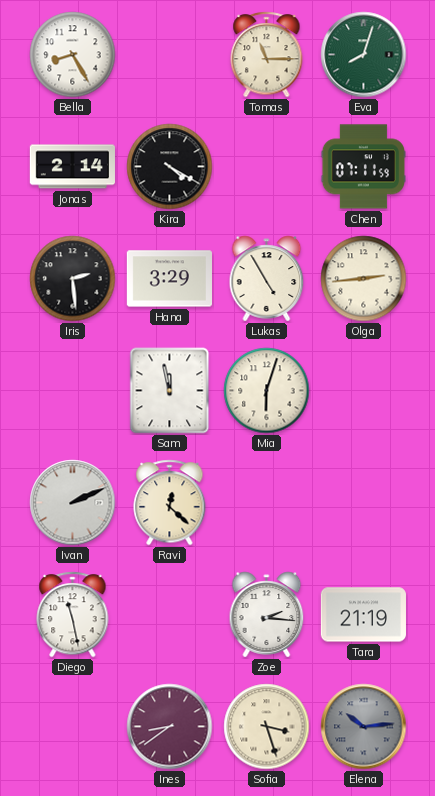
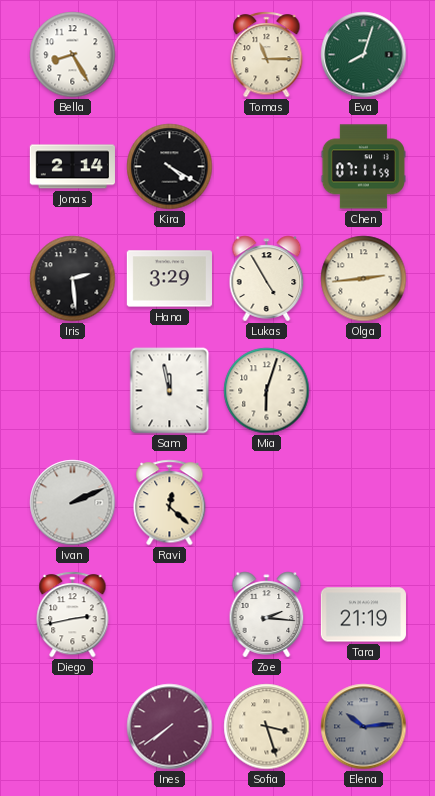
Diego: 11:28 -> 2:43
Ines: 8:39 -> 7:39
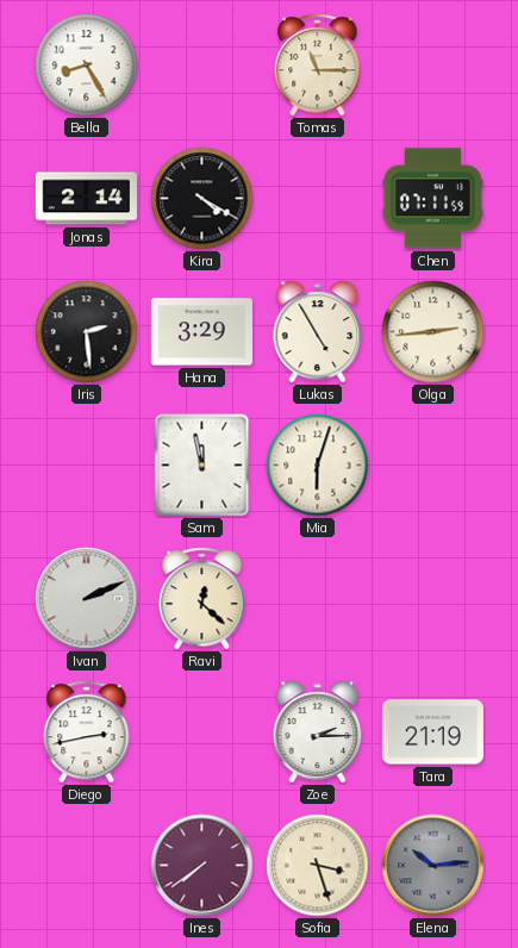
Eva: 8:03 -> none
Zoe: 2:16 -> 2:15
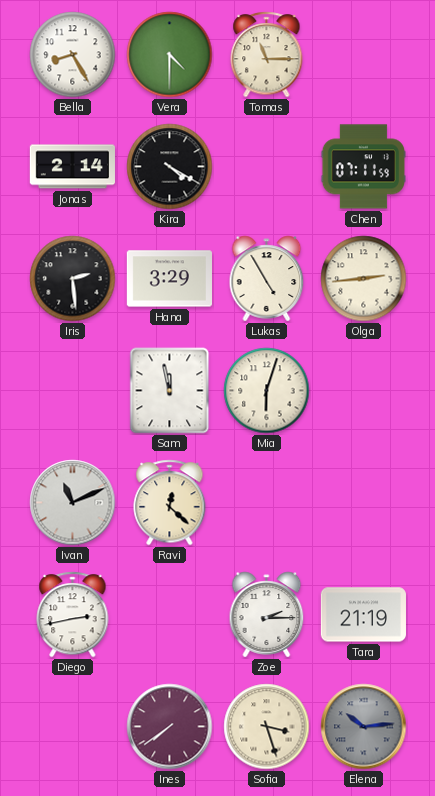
Vera: none -> 4:30
Ivan: 2:11 -> 11:11
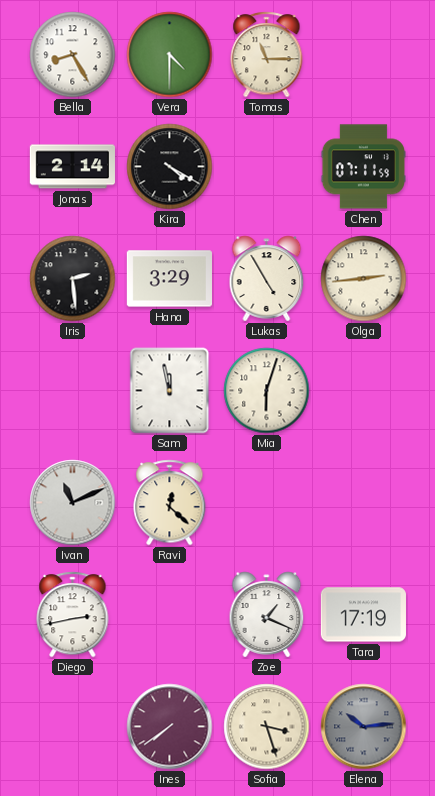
Zoe: 2:15 -> 1:19
Tara: 21:19 -> 17:19
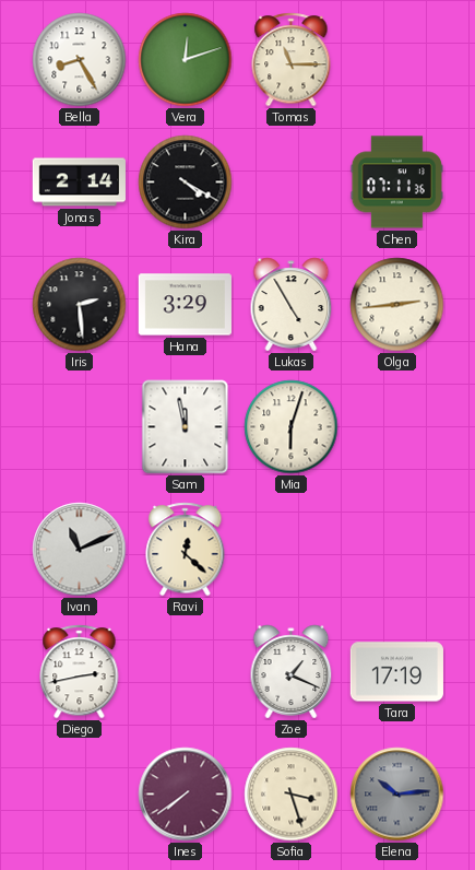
Vera: 4:30 -> 12:12
Chen: 07:11:59 -> 07:11:36
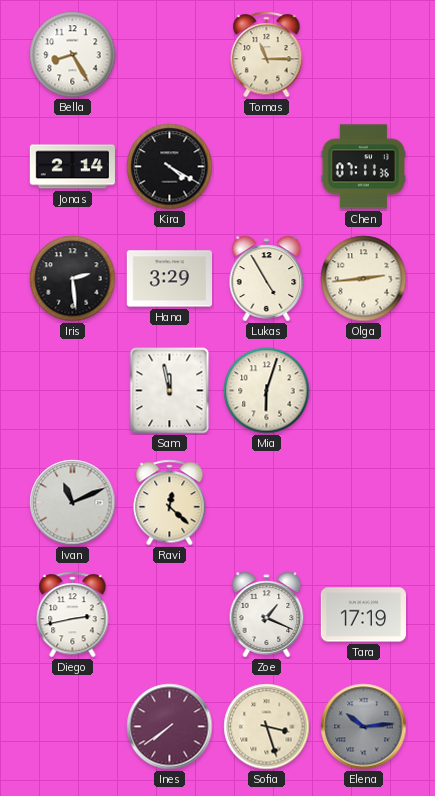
Vera: 12:12 -> none
